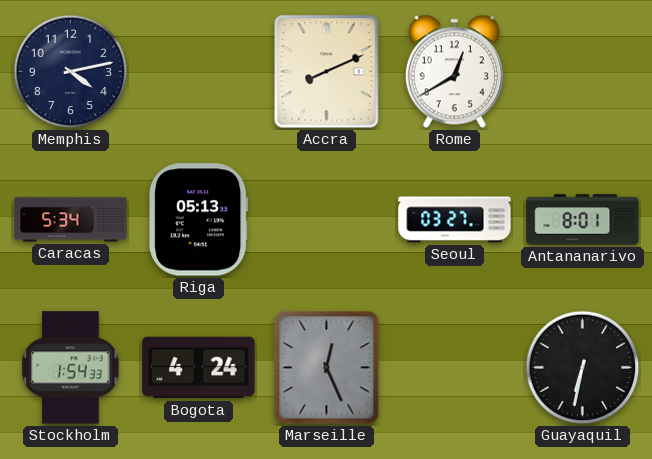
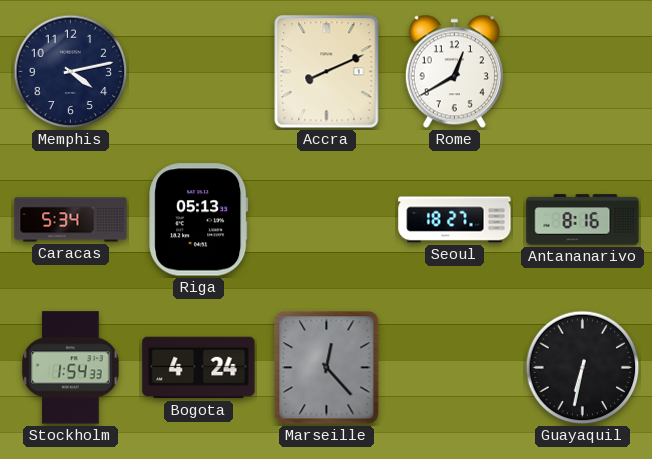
Seoul: 03:27 -> 18:27
Antananarivo: 8:01 -> 8:16
Marseille: 12:26 -> 12:23
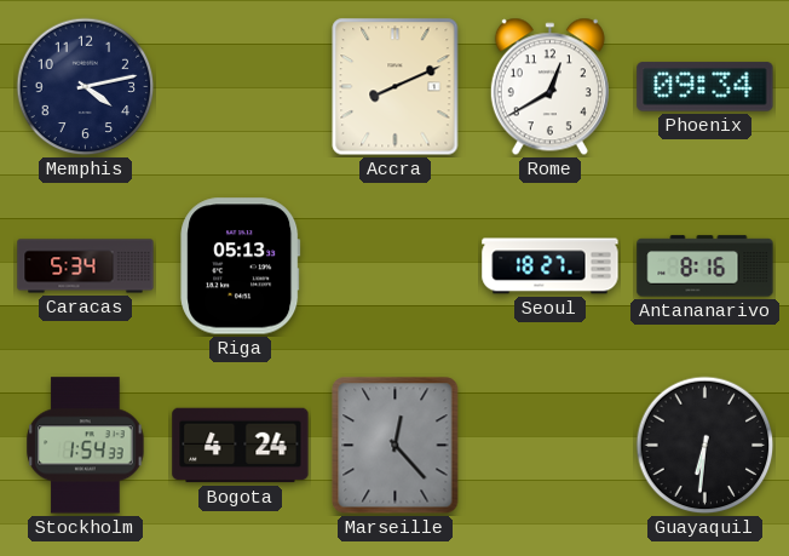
Phoenix: none -> 09:34
Guayaquil: 6:32 -> 6:31
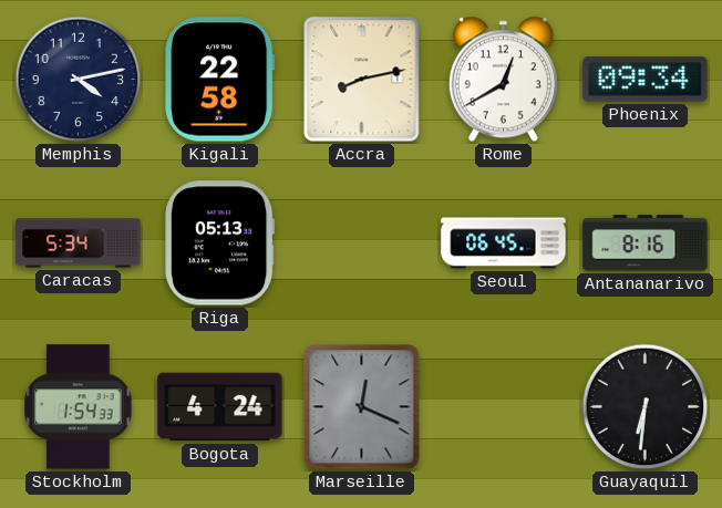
Kigali: none -> 22:58
Accra: 8:11 -> 8:13
Seoul: 18:27 -> 06:45
Marseille: 12:23 -> 12:19
